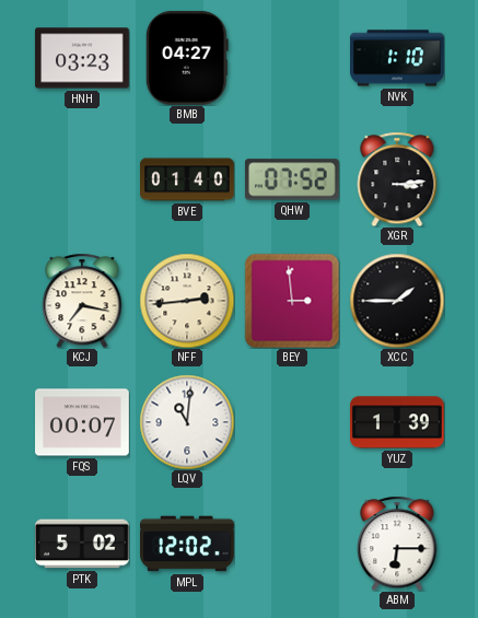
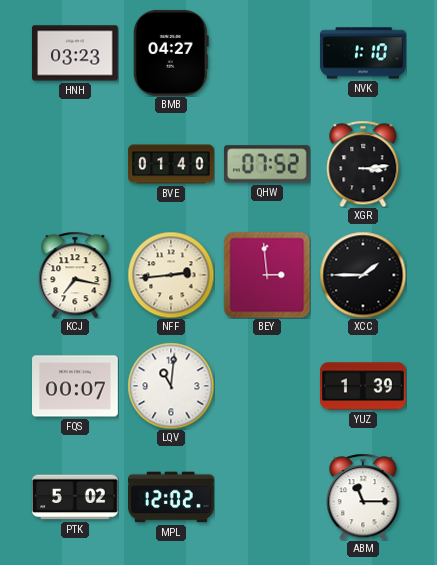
ABM: 6:15 -> 11:15
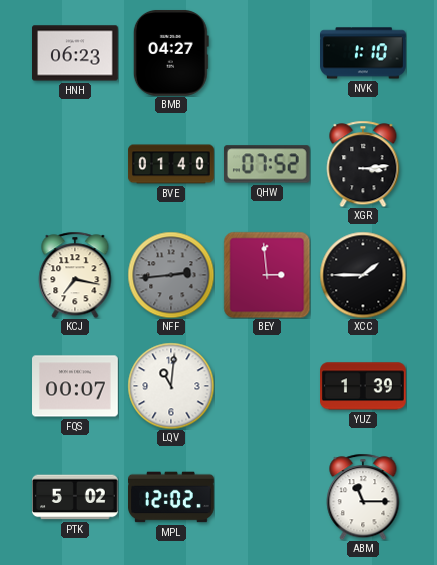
HNH: 03:23 -> 06:23
NFF dial: cream -> grey
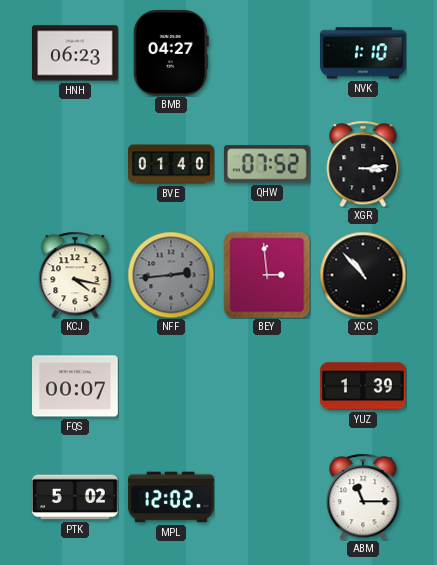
KCJ: 7:17 -> 4:17
XCC: 1:45 -> 10:53
LQV: 11:01 -> none
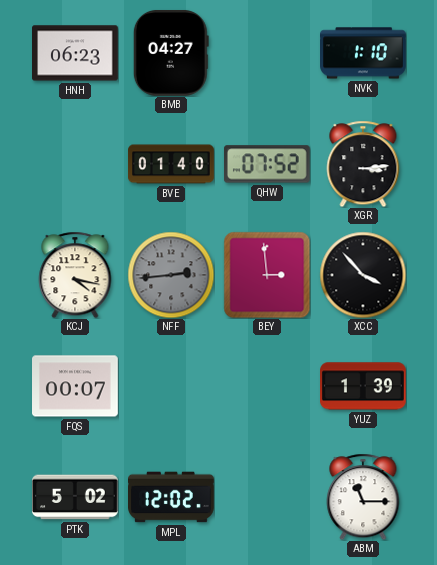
XCC: 10:53 -> 3:53
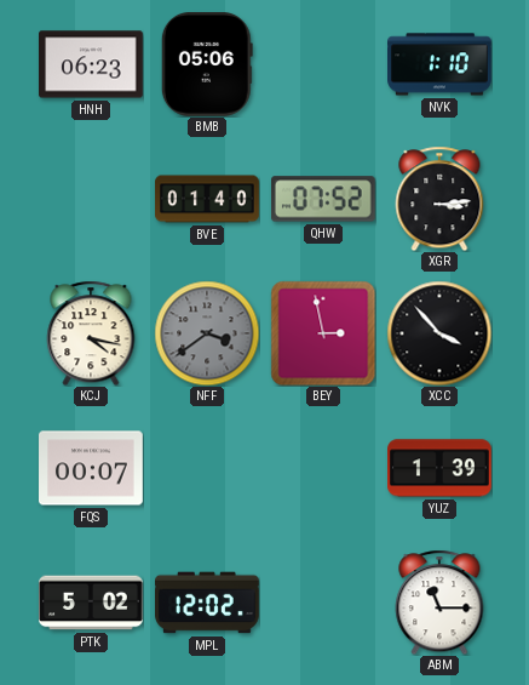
BMB: 04:27 -> 05:06
NFF: 2:44 -> 3:39
BEY: 2:59 -> 2:58
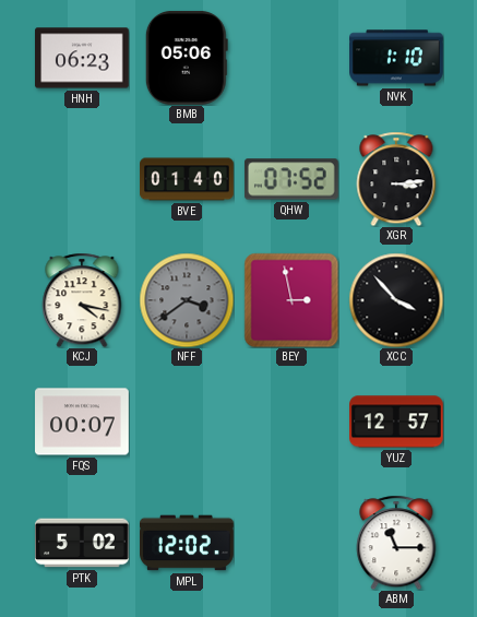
YUZ: 1:39 -> 12:57
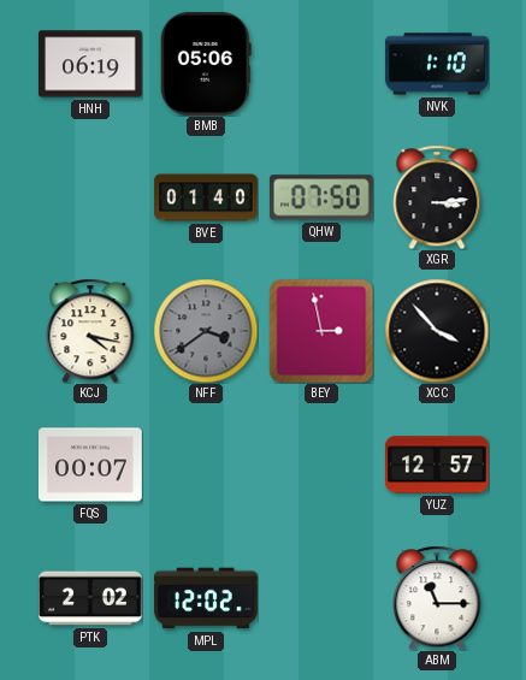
HNH: 06:23 -> 06:19
QHW: 07:52 -> 07:50
PTK: 5:02 -> 2:02
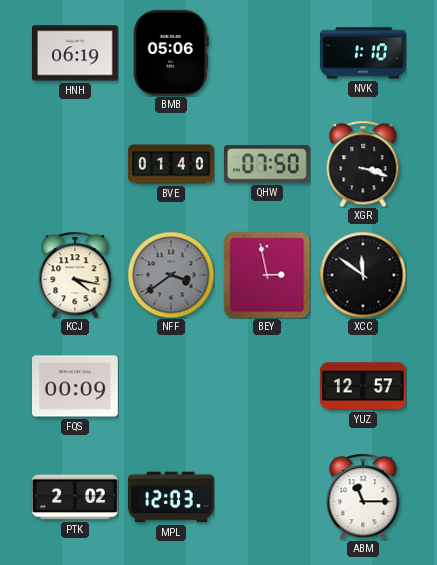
XGR: 3:14 -> 3:18
XCC: 3:53 -> 11:51
FQS: 00:07 -> 00:09
MPL: 12:02 -> 12:03
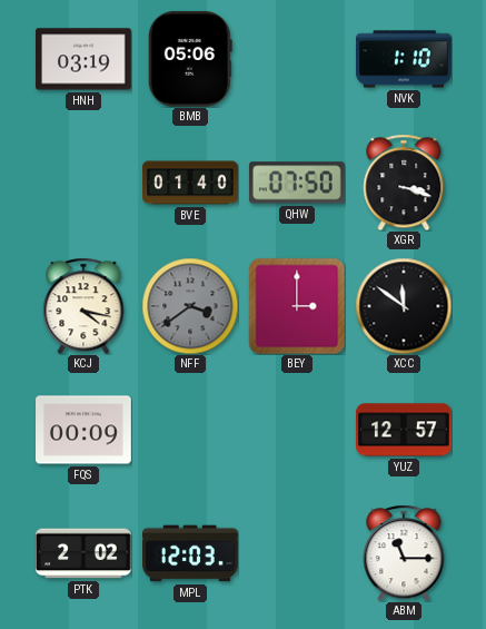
HNH: 06:19 -> 03:19
BEY: 2:58 -> 3:00
